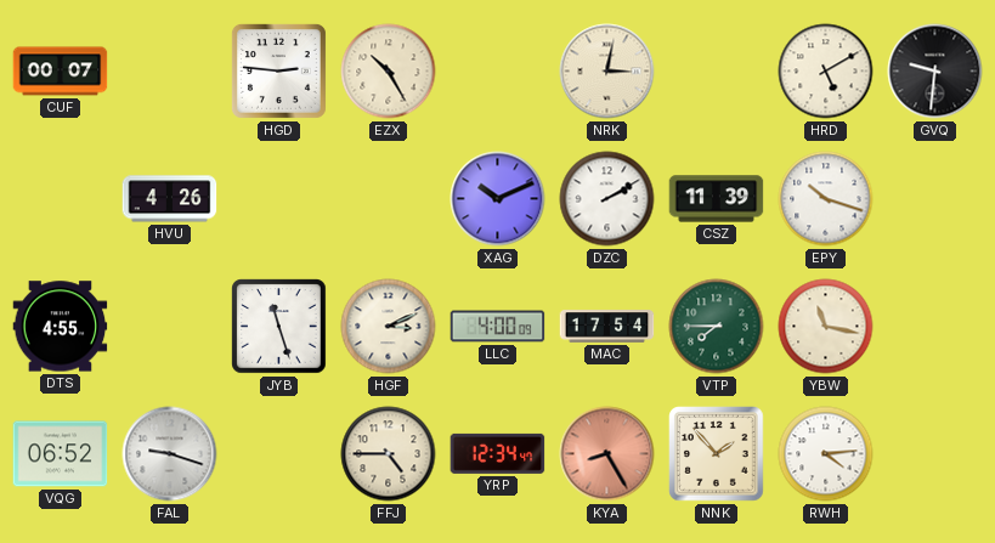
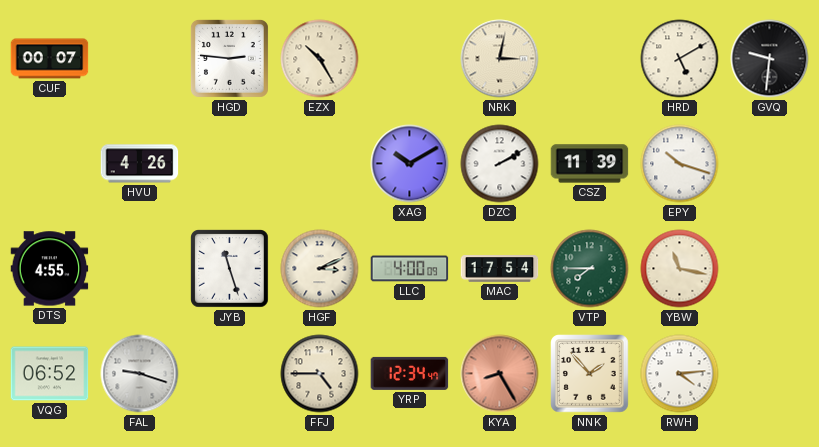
XAG: 10:11 -> 10:10
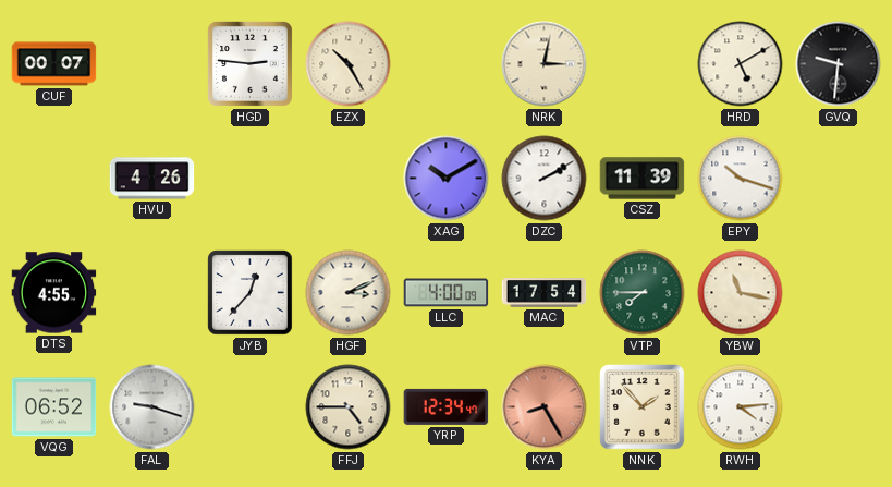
JYB: 11:27 -> 12:37
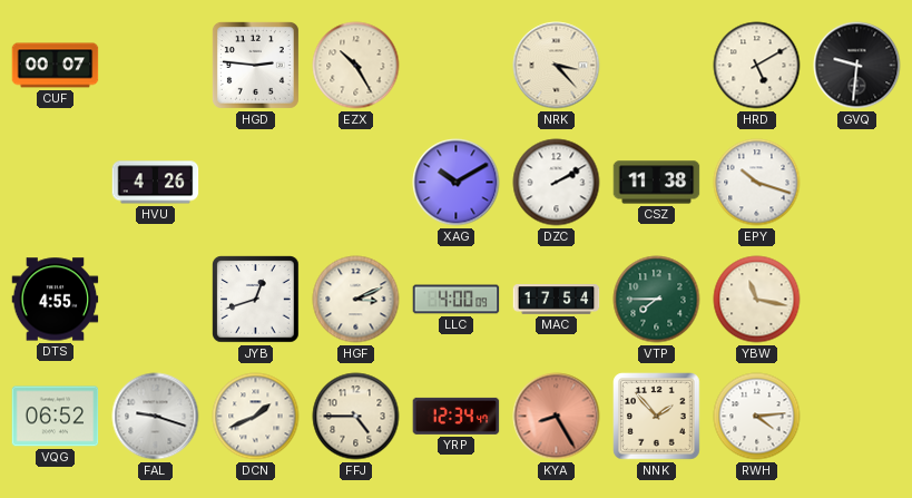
NRK: 3:02 -> 3:23
CSZ: 11:39 -> 11:38
JYB: 12:37 -> 12:42
DCN: none -> 1:41
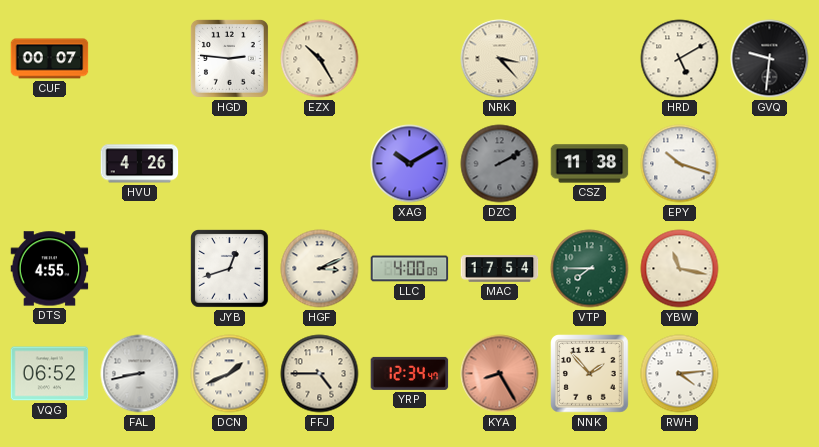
DZC dial: white -> grey
FAL: 9:18 -> 8:43
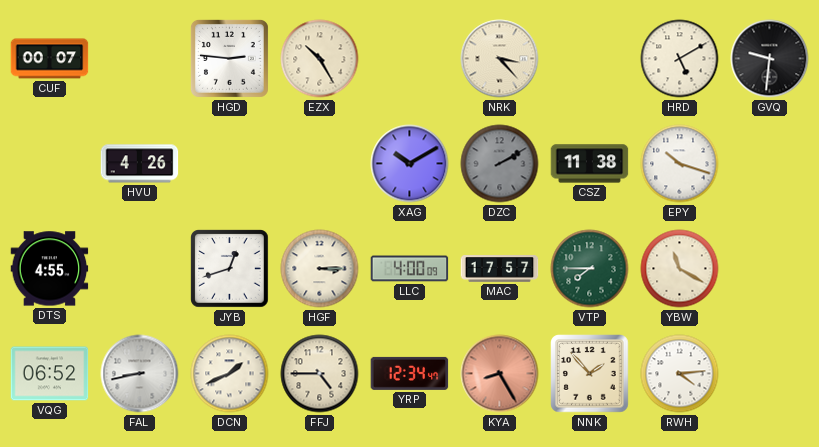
HGF: 3:11 -> 3:15
MAC: 17:54 -> 17:57
YBW: 11:17 -> 11:20
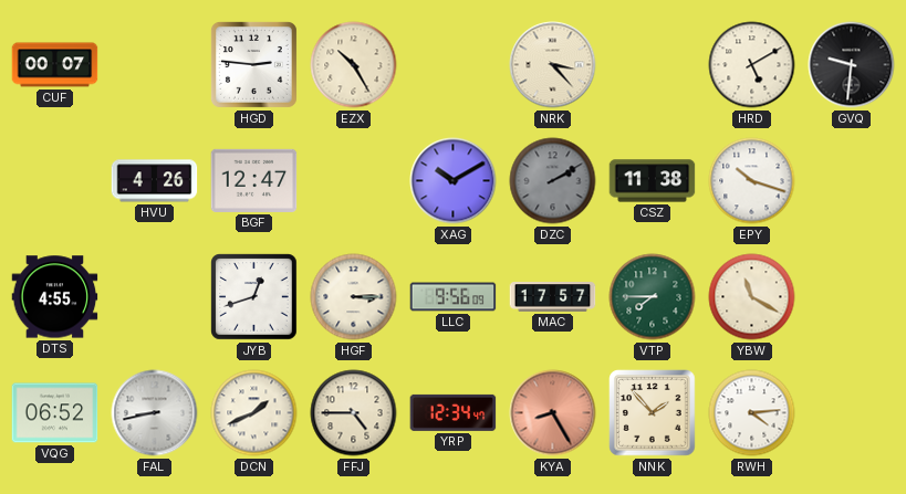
BGF: none -> 12:47
LLC: 4:00 -> 9:56
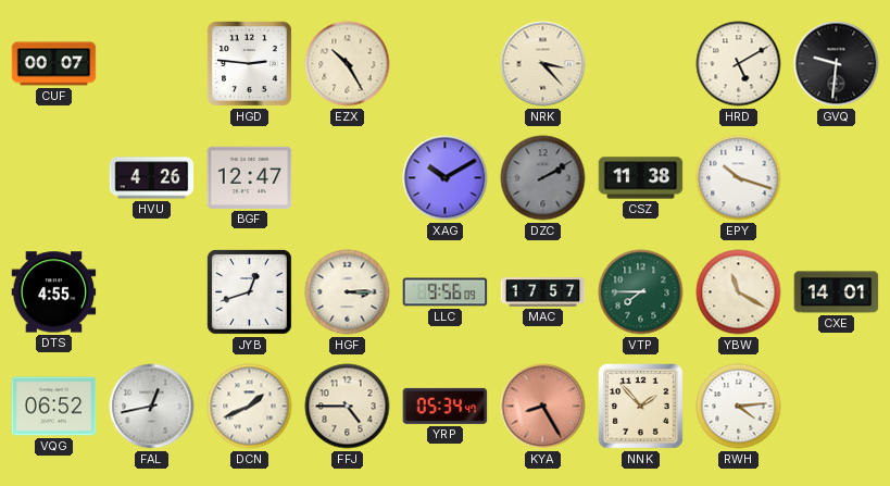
CXE: none -> 14:01
FAL: 8:43 -> 12:43
YRP: 12:34 -> 05:34
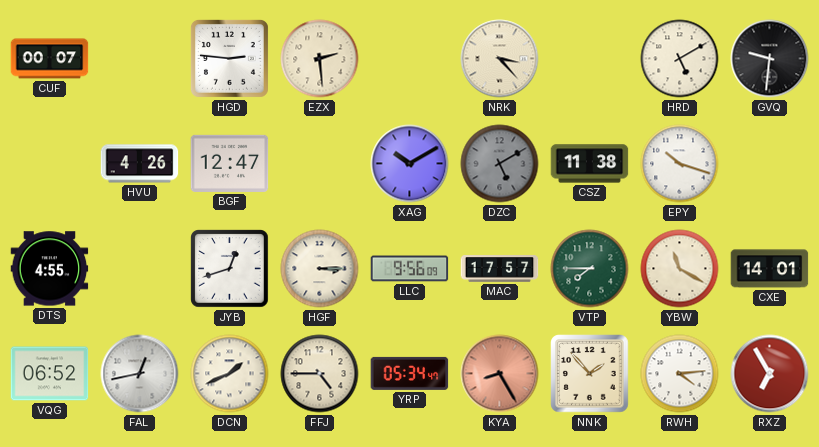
EZX: 10:25 -> 2:29
DZC: 2:10 -> 5:10
RXZ: none -> 6:55
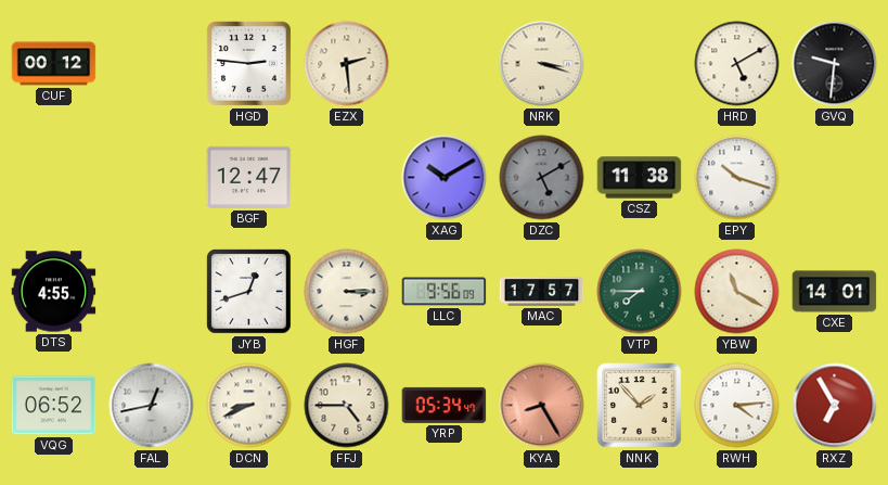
CUF: 00:07 -> 00:12
NRK: 3:23 -> 3:18
HVU: 4:26 -> none
DCN: 1:41 -> 8:41
